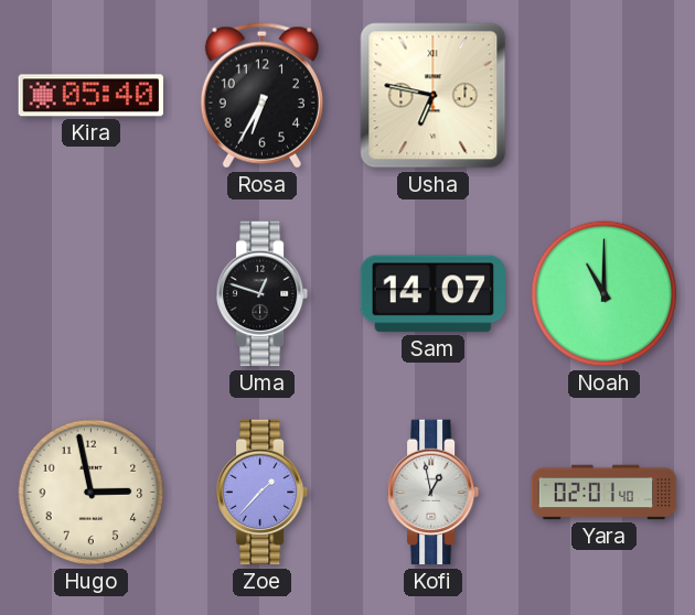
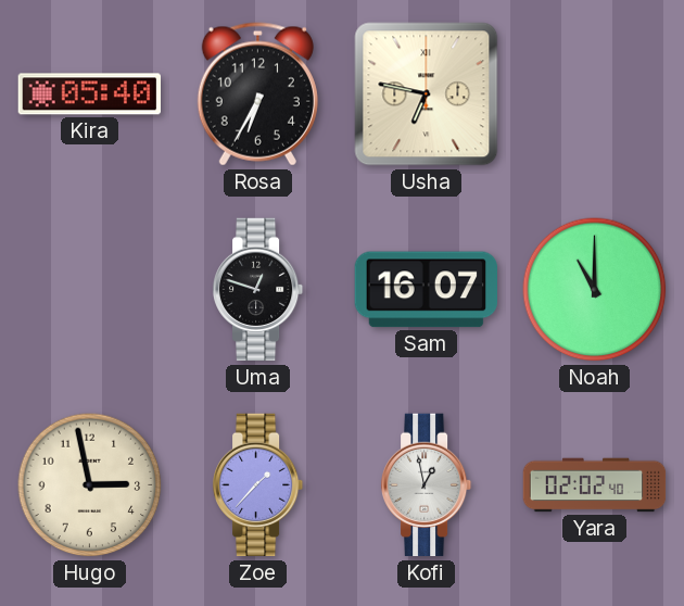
Sam: 14:07 -> 16:07
Yara: 02:01 -> 02:02
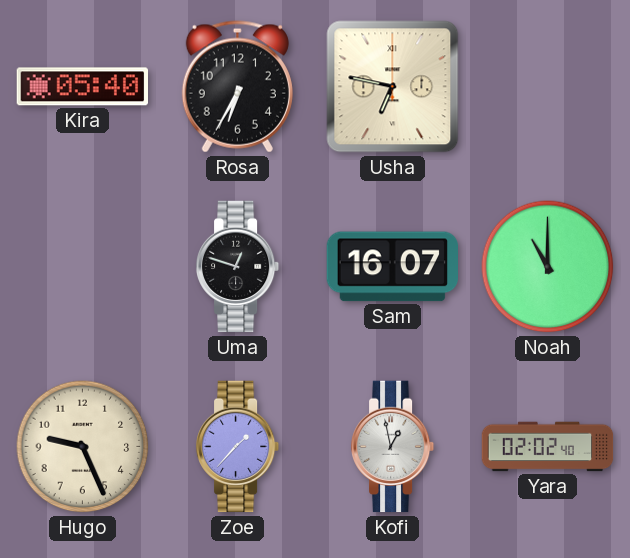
Hugo: 2:58 -> 9:26
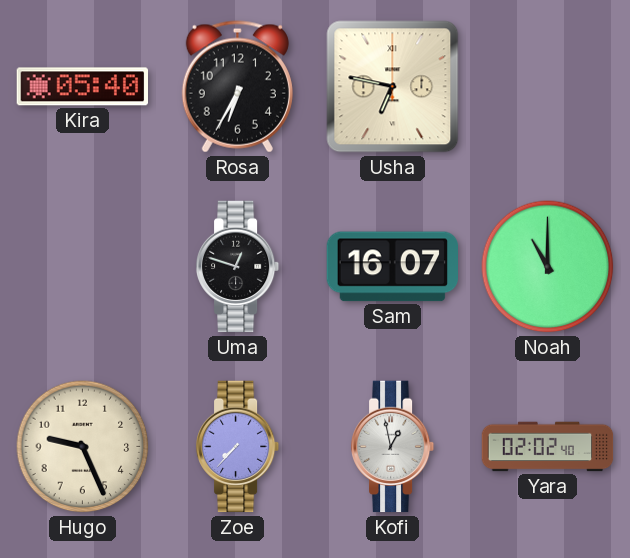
Zoe: 1:37 -> 7:37
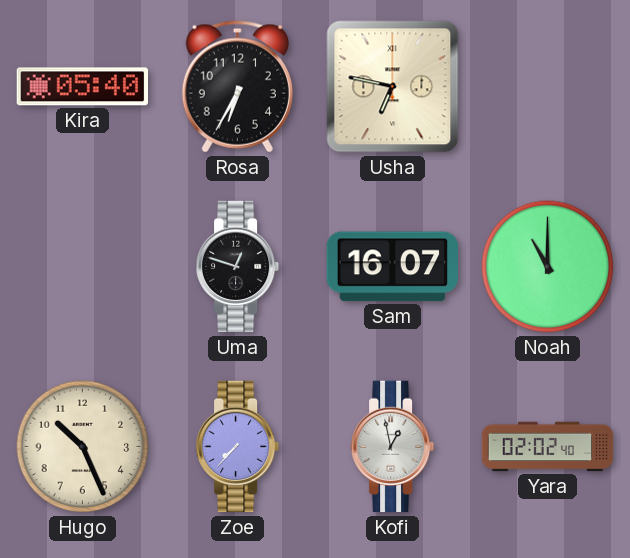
Hugo: 9:26 -> 10:26
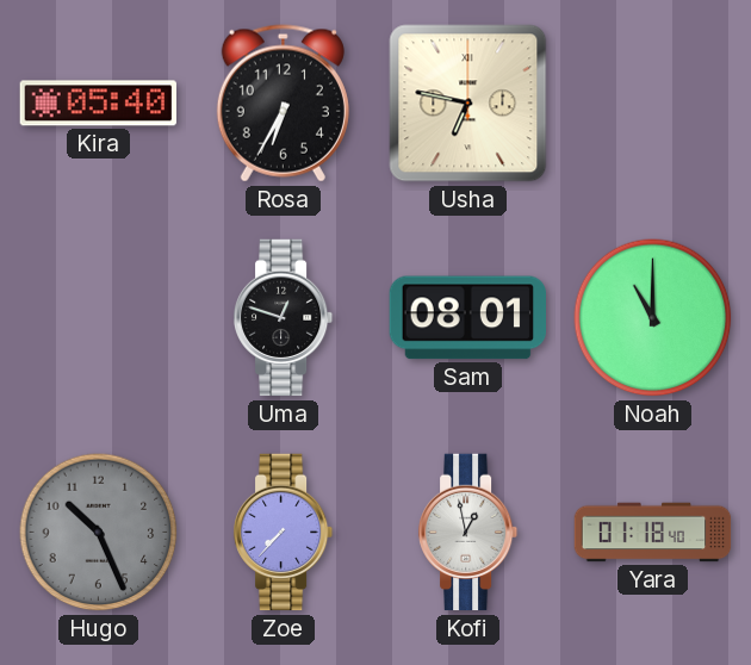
Sam: 16:07 -> 08:01
Hugo dial: cream -> grey
Yara: 02:02 -> 01:18
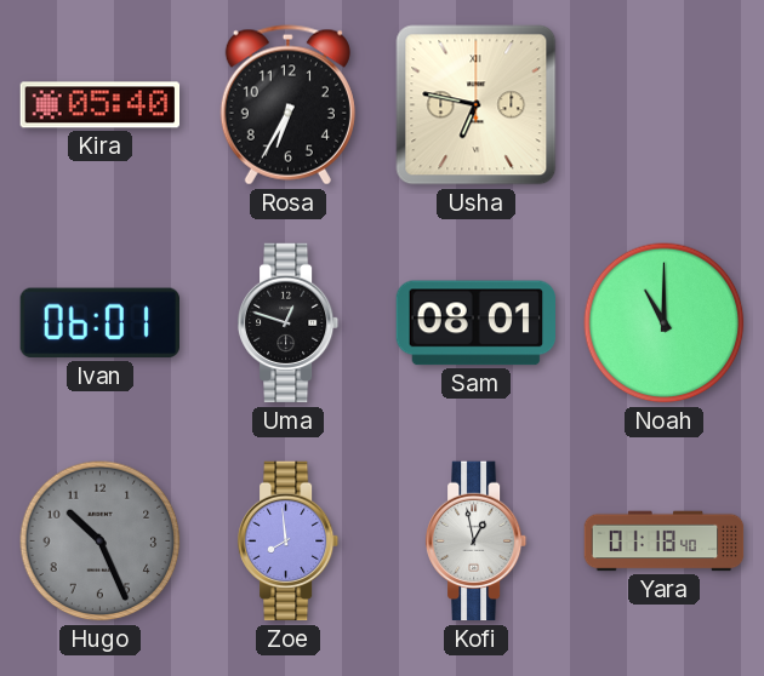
Ivan: none -> 06:01
Zoe: 7:37 -> 7:59
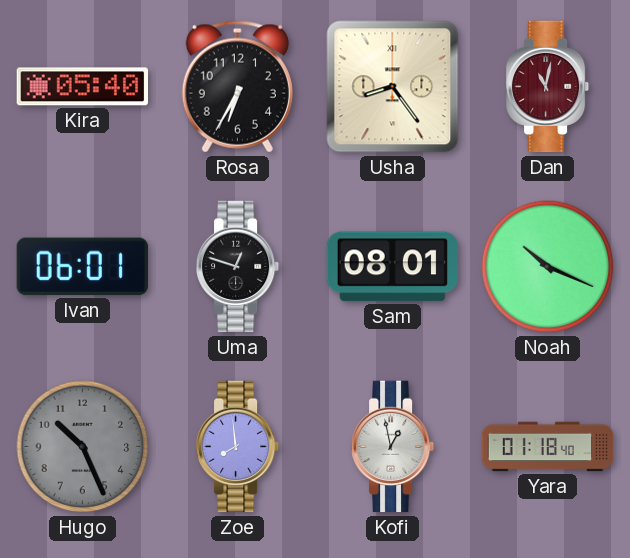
Usha: 6:47 -> 8:24
Dan: none -> 11:02
Noah: 11:00 -> 10:19
